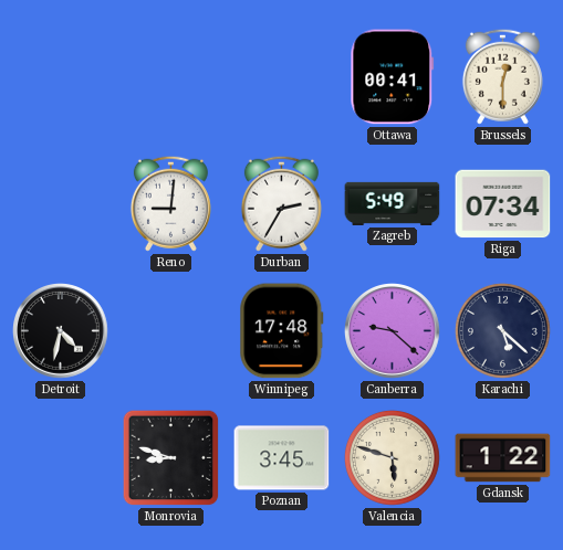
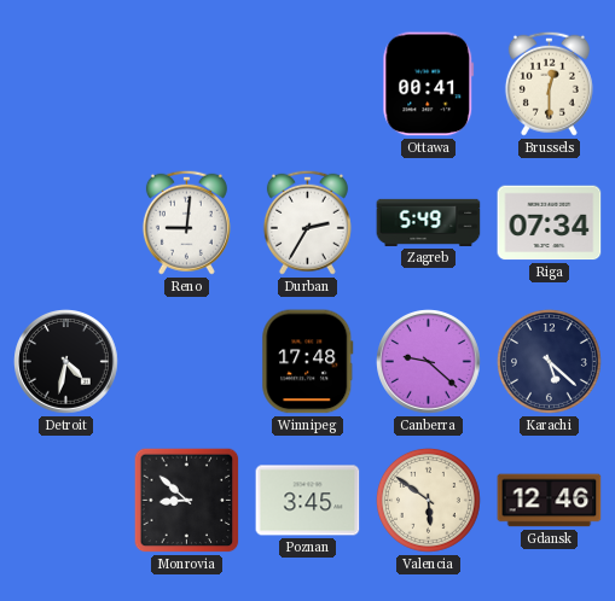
Monrovia: 8:48 -> 8:52
Valencia: 5:48 -> 5:51
Gdansk: 1:22 -> 12:46
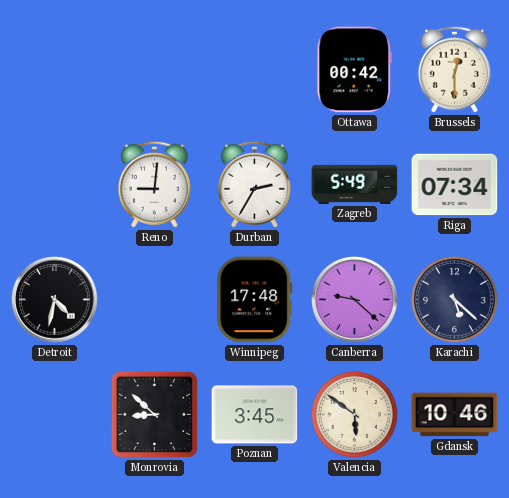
Ottawa: 00:41 -> 00:42
Gdansk: 12:46 -> 10:46
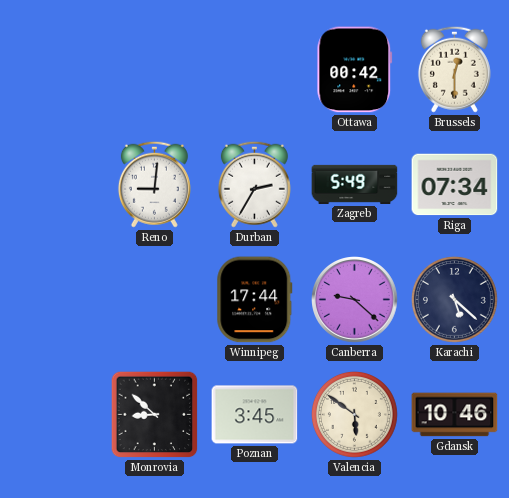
Detroit: 4:32 -> none
Winnipeg: 17:48 -> 17:44
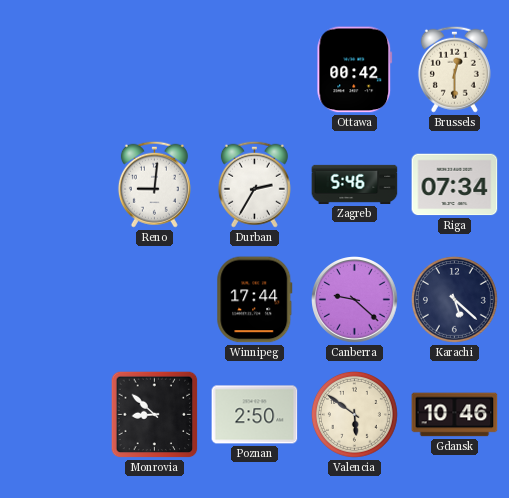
Zagreb: 5:49 -> 5:46
Poznan: 3:45 -> 2:50
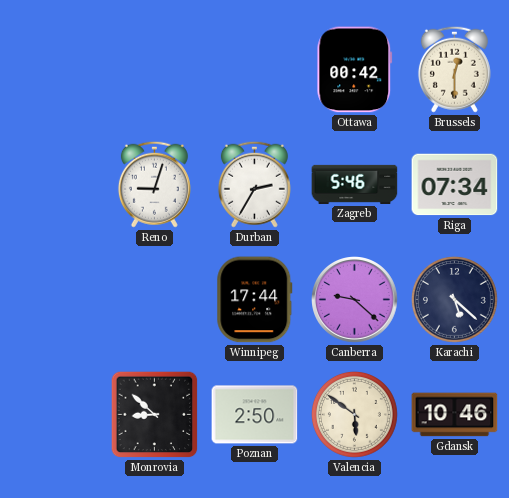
Reno: 9:01 -> 9:03
